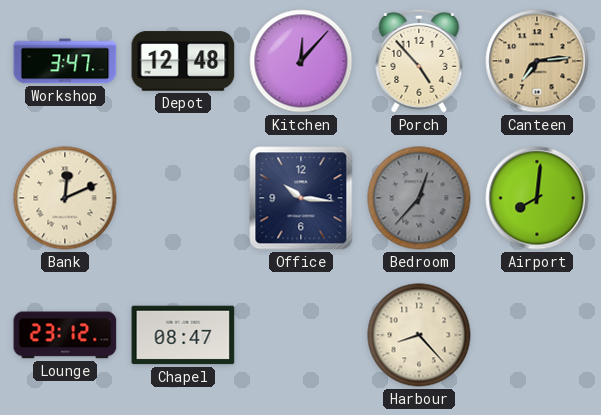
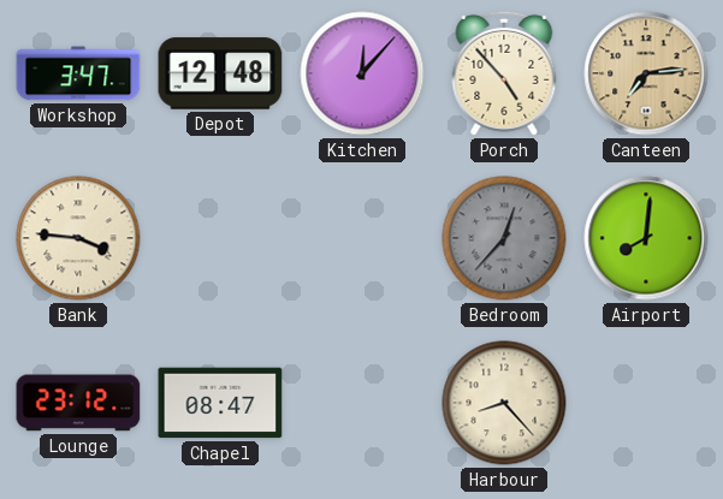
Bank: 12:11 -> 3:46
Office: 10:16 -> none
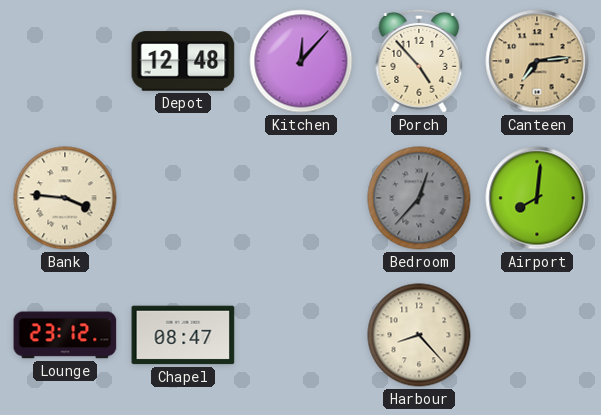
Workshop: 3:47 -> none
